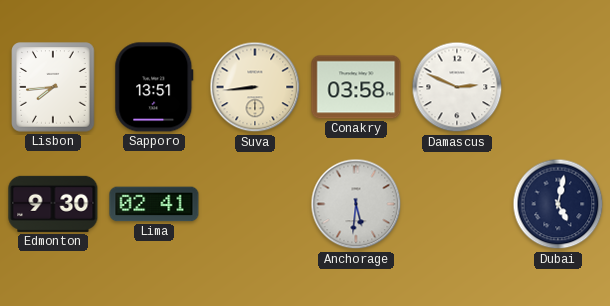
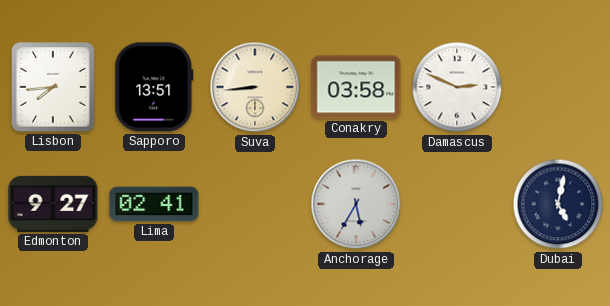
Edmonton: 9:30 -> 9:27
Anchorage: 5:31 -> 5:35
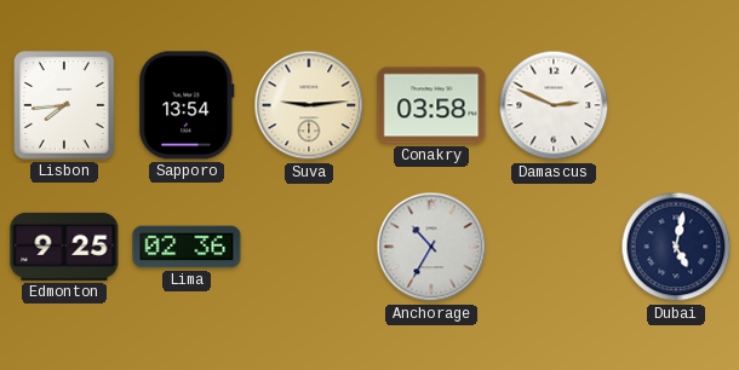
Sapporo: 13:51 -> 13:54
Suva: 8:44 -> 9:14
Edmonton: 9:27 -> 9:25
Lima: 02:41 -> 02:36
Anchorage: 5:35 -> 10:35
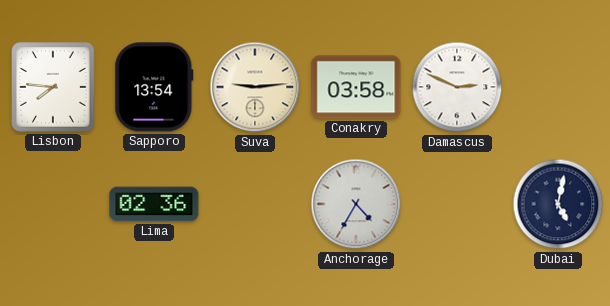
Lisbon: 7:44 -> 7:46
Edmonton: 9:25 -> none
Anchorage: 10:35 -> 4:35
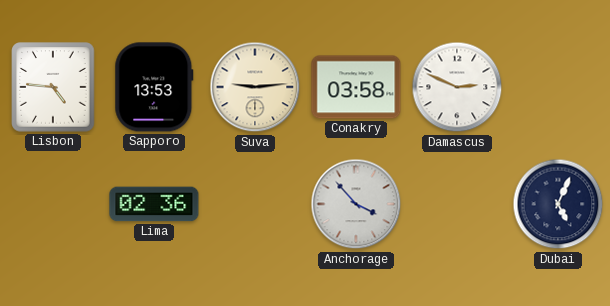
Lisbon: 7:46 -> 4:46
Sapporo: 13:54 -> 13:53
Anchorage: 4:35 -> 3:53
Dubai: 5:02 -> 5:04
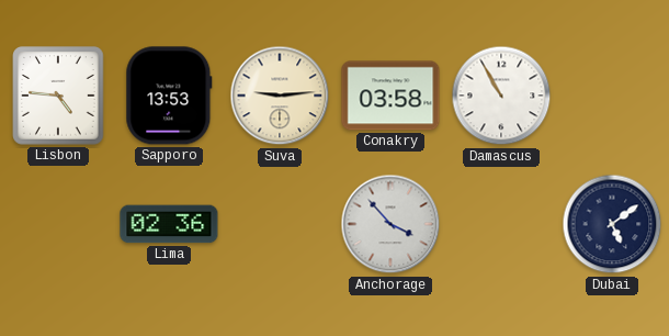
Damascus: 2:49 -> 10:55
Dubai: 5:04 -> 5:09
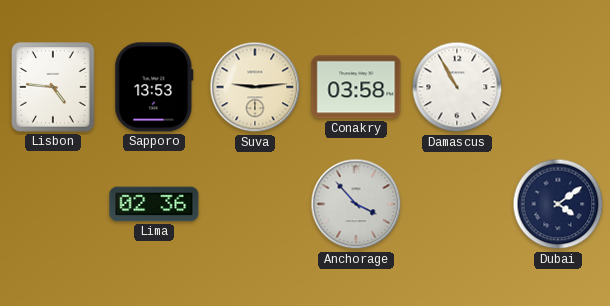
Dubai: 5:09 -> 4:09
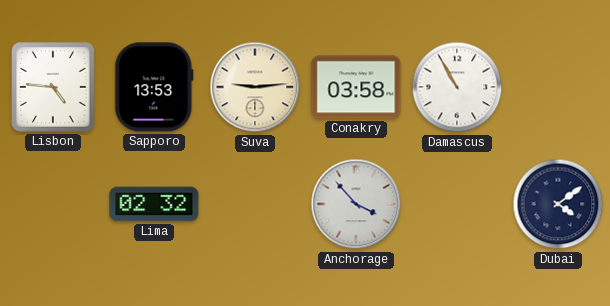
Lima: 02:36 -> 02:32
